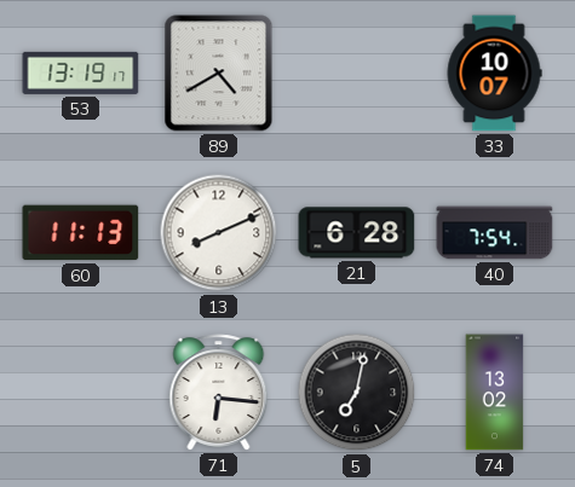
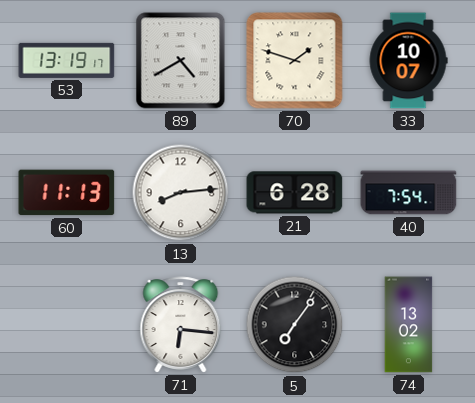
70: none -> 1:48
13: 8:11 -> 8:14
5: 7:02 -> 7:06
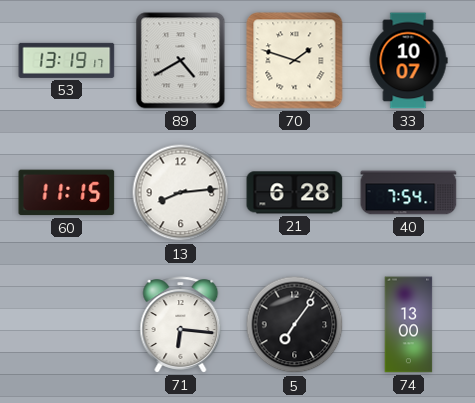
60: 11:13 -> 11:15
74: 13:02 -> 13:00
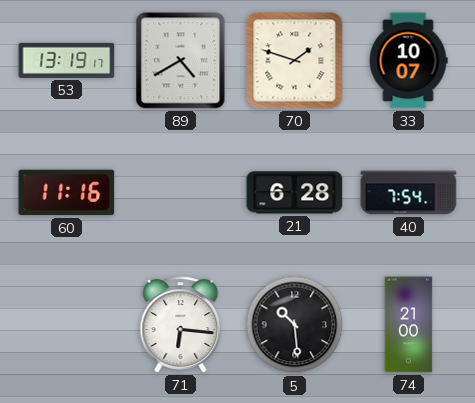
60: 11:15 -> 11:16
13: 8:14 -> none
5: 7:06 -> 10:29
74: 13:00 -> 21:00
